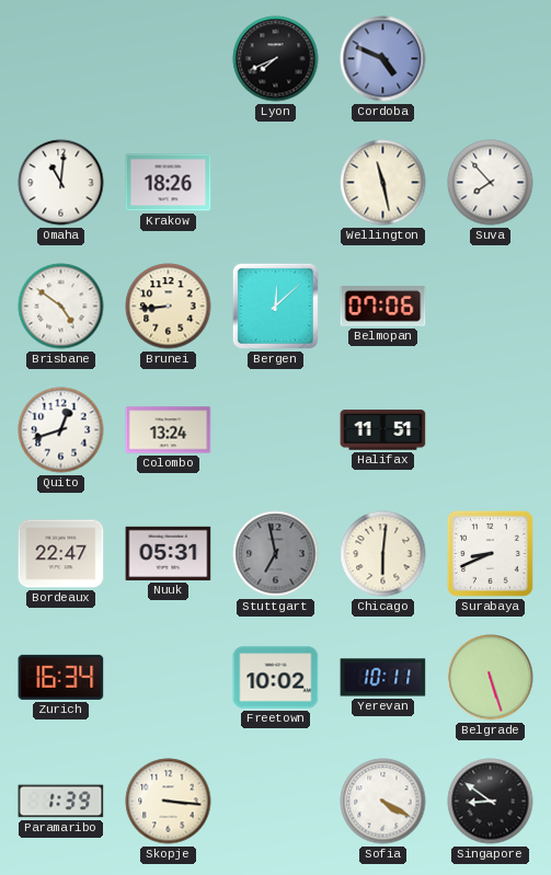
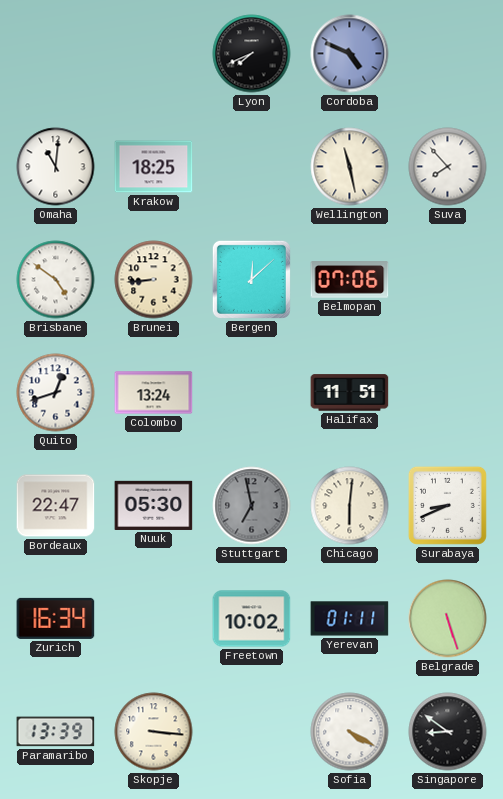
Krakow: 18:26 -> 18:25
Nuuk: 05:31 -> 05:30
Yerevan: 10:11 -> 01:11
Paramaribo: 1:39 -> 13:39
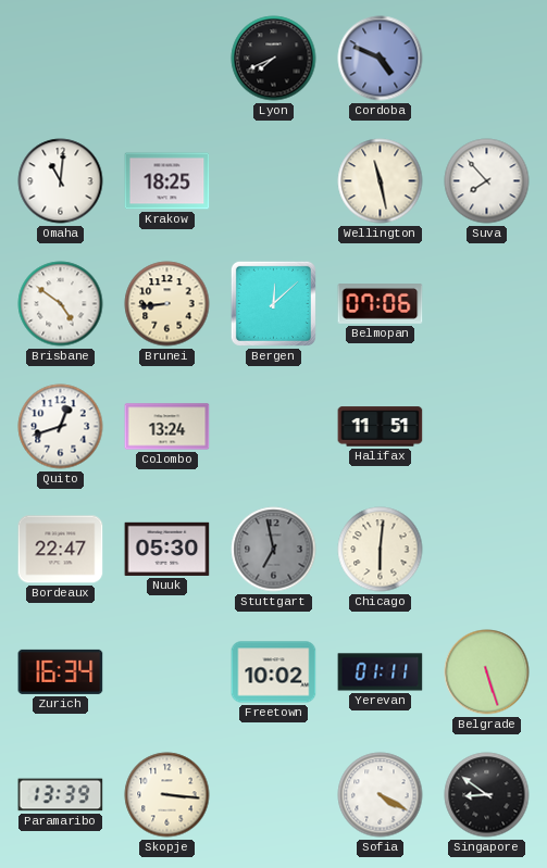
Surabaya: 8:41 -> none
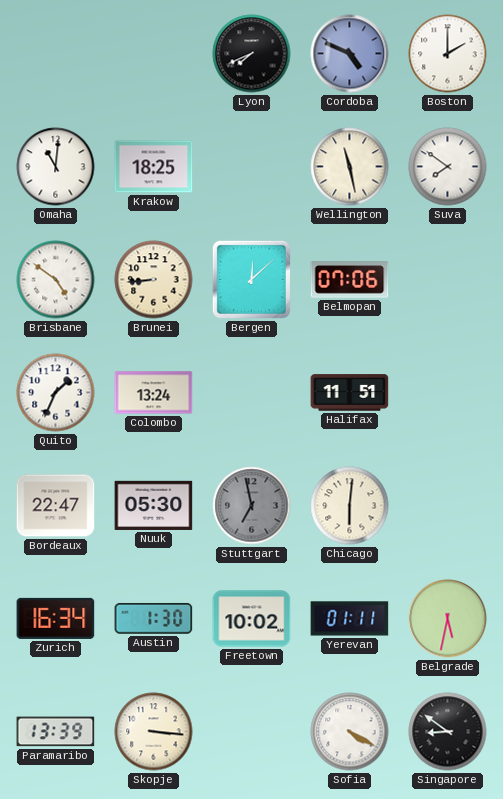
Boston: none -> 2:00
Suva: 7:53 -> 7:51
Quito: 12:42 -> 1:34
Austin: none -> 1:30
Belgrade: 5:27 -> 5:32
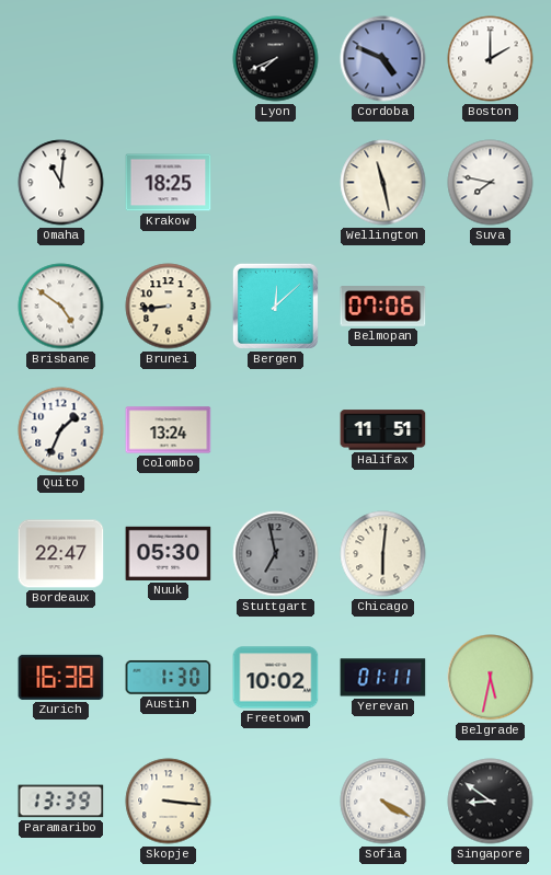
Suva: 7:51 -> 7:47
Zurich: 16:34 -> 16:38
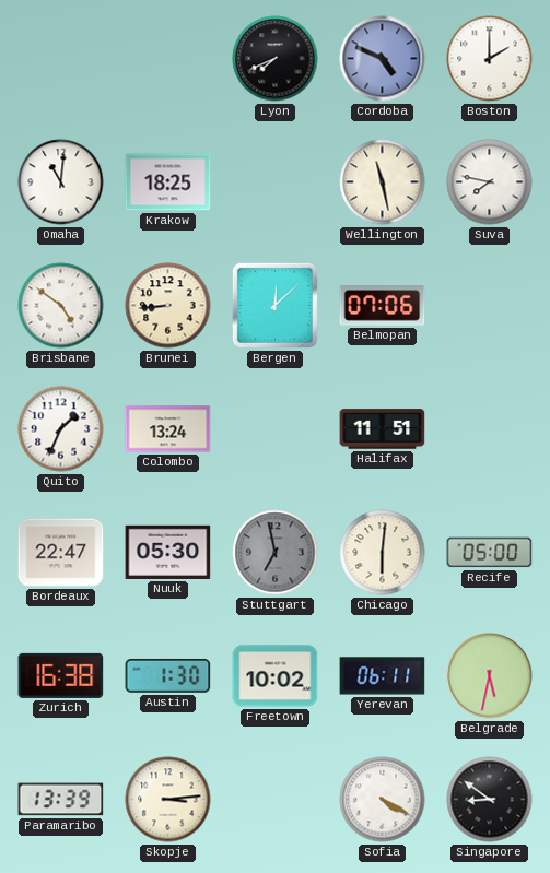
Recife: none -> 05:00
Yerevan: 01:11 -> 06:11
Skopje: 3:16 -> 3:14
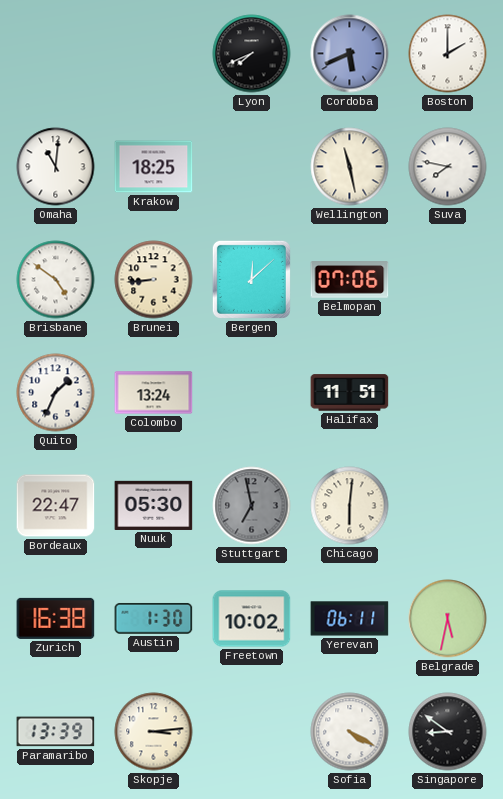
Cordoba: 4:49 -> 5:41
Recife: 05:00 -> none
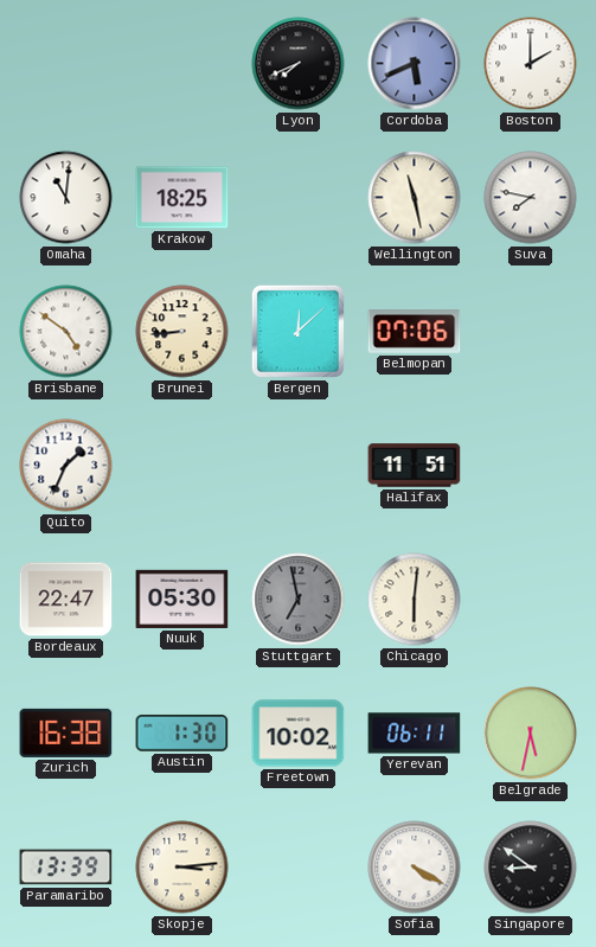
Colombo: 13:24 -> none
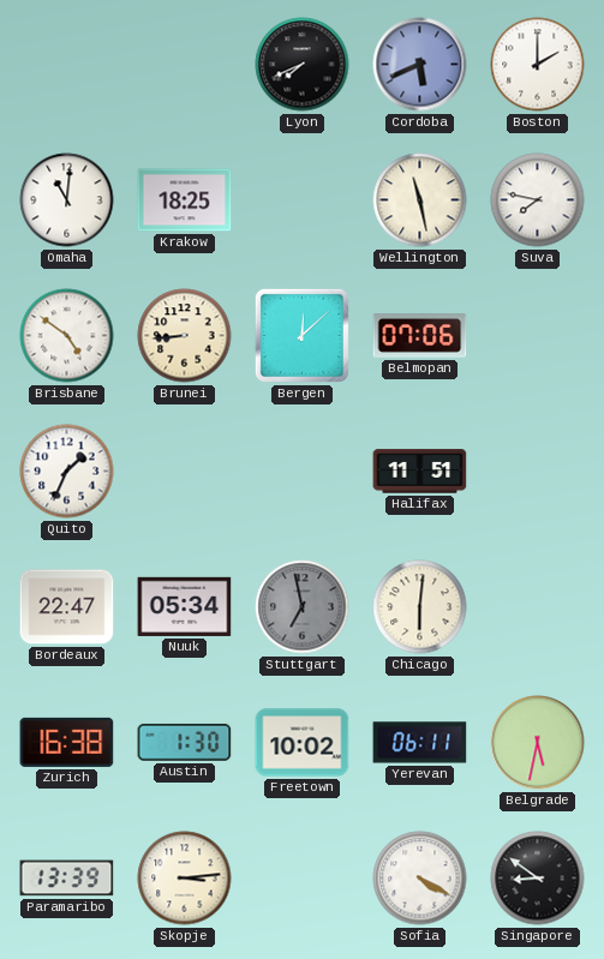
Nuuk: 05:30 -> 05:34
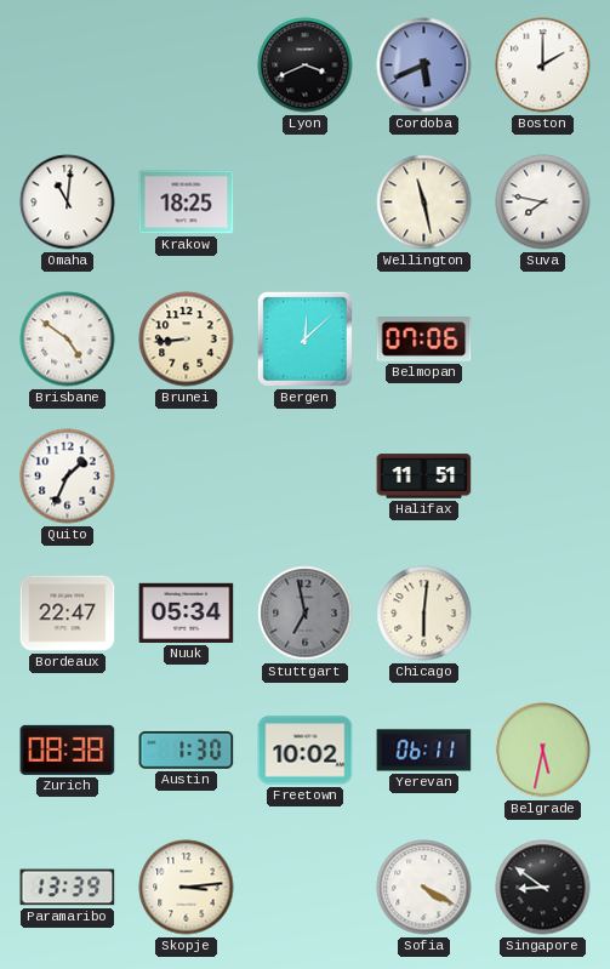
Lyon: 7:41 -> 3:41
Zurich: 16:38 -> 08:38
